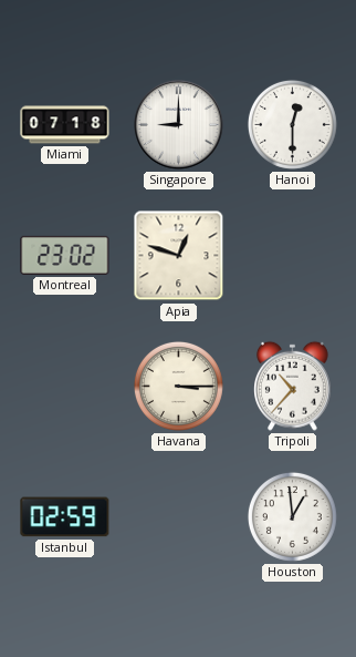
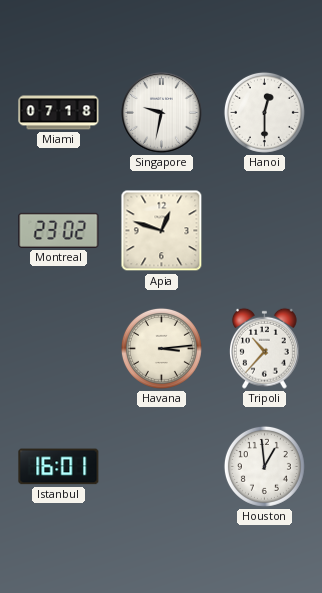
Singapore: 9:00 -> 9:32
Havana: 3:15 -> 3:14
Istanbul: 02:59 -> 16:01
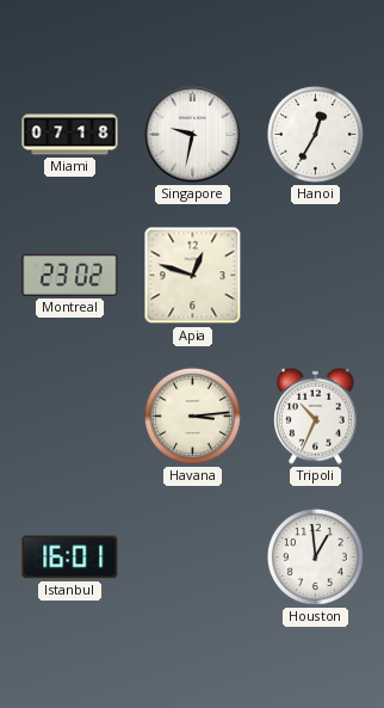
Hanoi: 12:30 -> 12:35
Tripoli: 10:37 -> 10:34
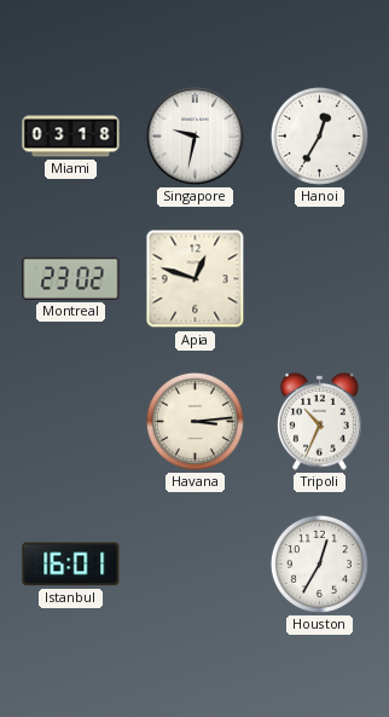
Miami: 07:18 -> 03:18
Houston: 12:59 -> 12:35
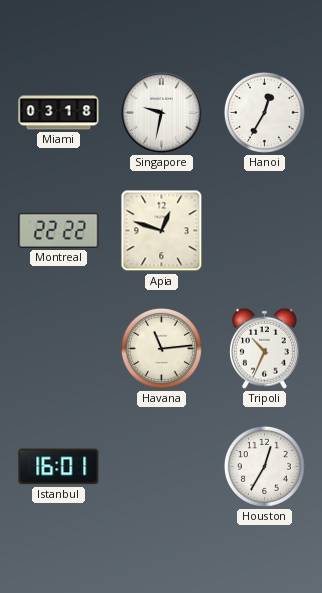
Montreal: 23:02 -> 22:22
Havana: 3:14 -> 11:14
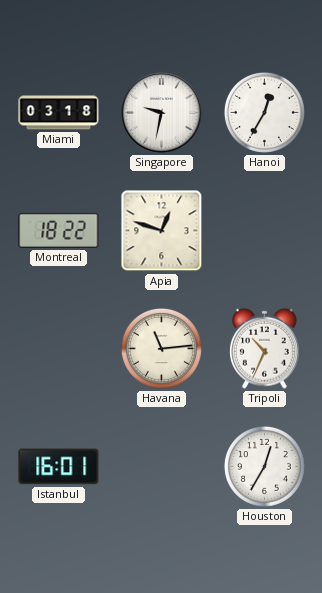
Montreal: 22:22 -> 18:22
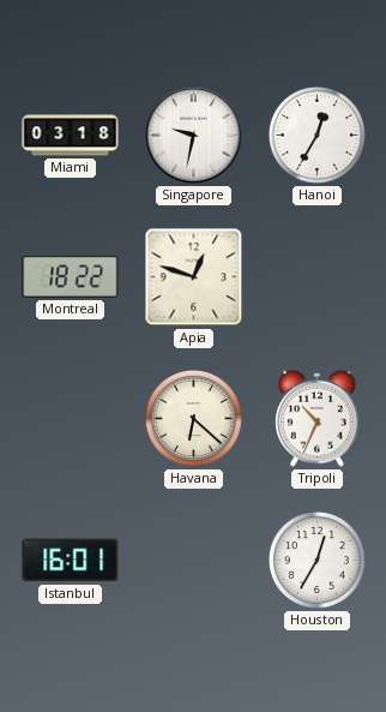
Havana: 11:14 -> 6:22
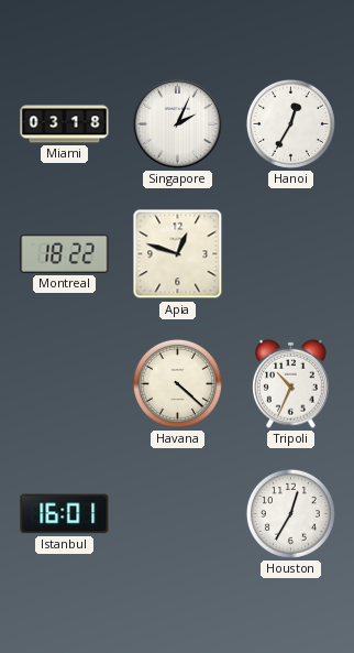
Singapore: 9:32 -> 2:04
Havana: 6:22 -> 4:22
